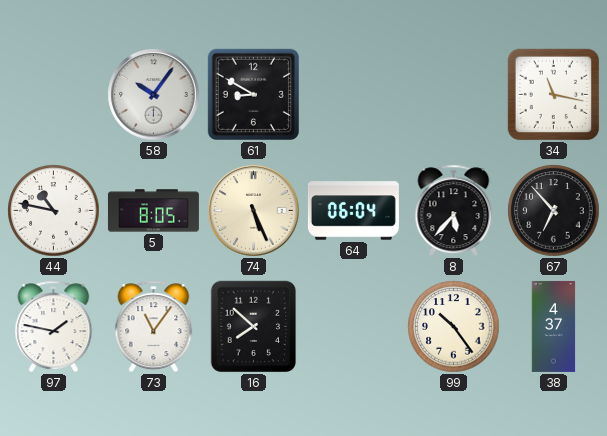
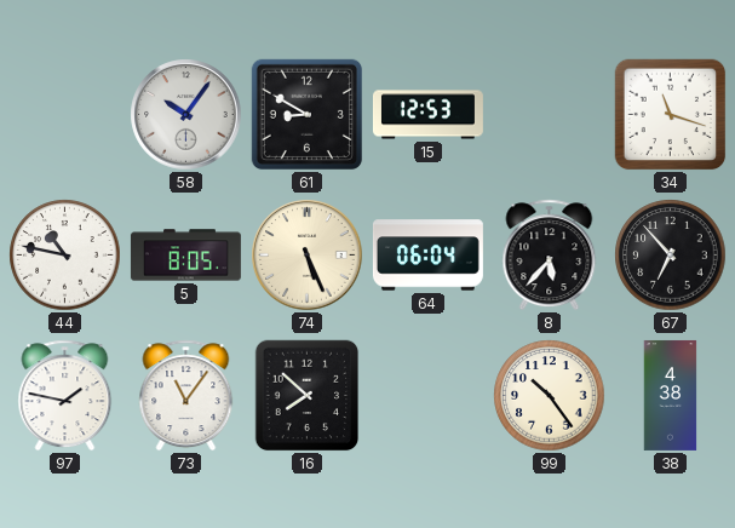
15: none -> 12:53
34: 11:17 -> 11:18
38: 4:37 -> 4:38
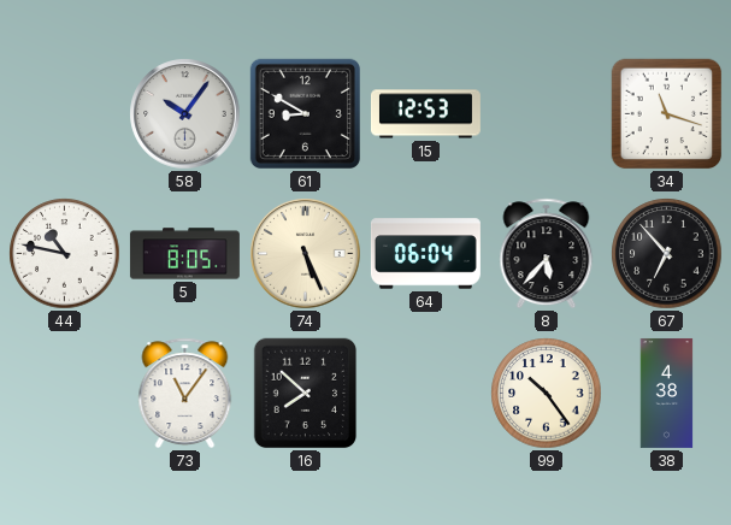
97: 1:47 -> none
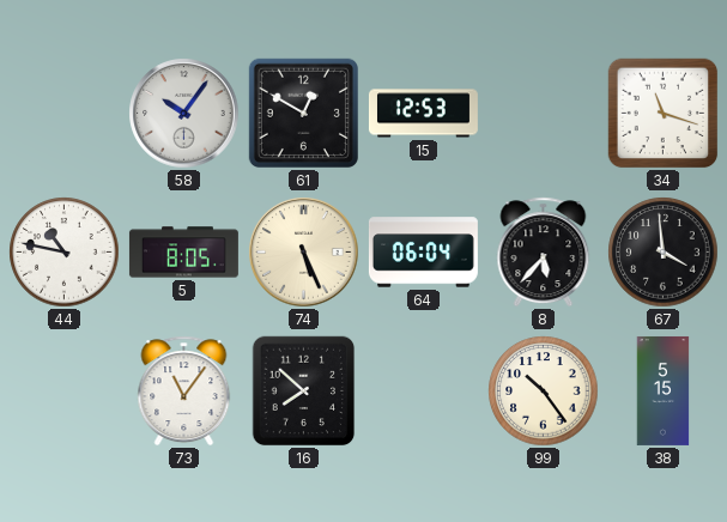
61: 8:50 -> 12:50
67: 6:53 -> 3:59
38: 4:38 -> 5:15
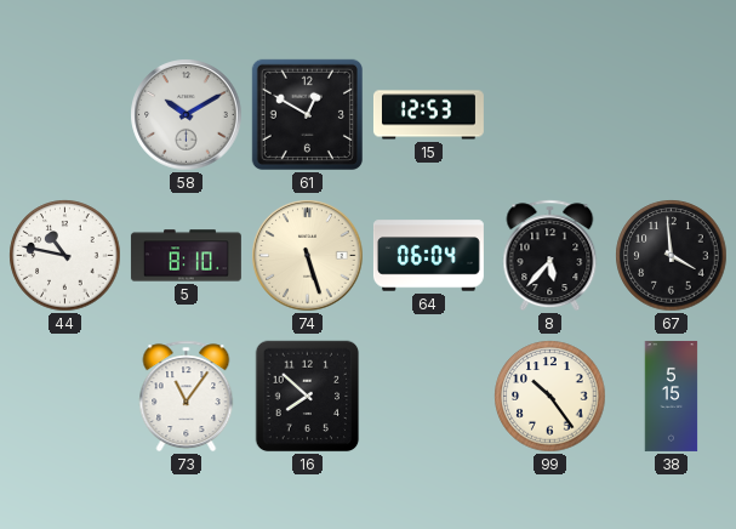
58: 10:06 -> 10:10
34: 11:18 -> none
5: 8:05 -> 8:10
74: 5:26 -> 5:27
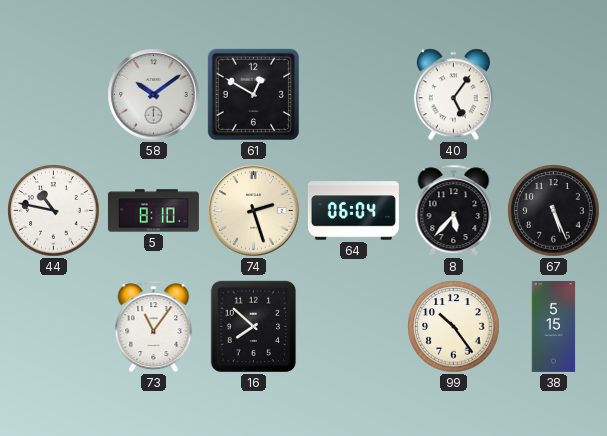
58: 10:10 -> 10:09
15: 12:53 -> none
40: none -> 5:06
74: 5:27 -> 2:27
67: 3:59 -> 5:26
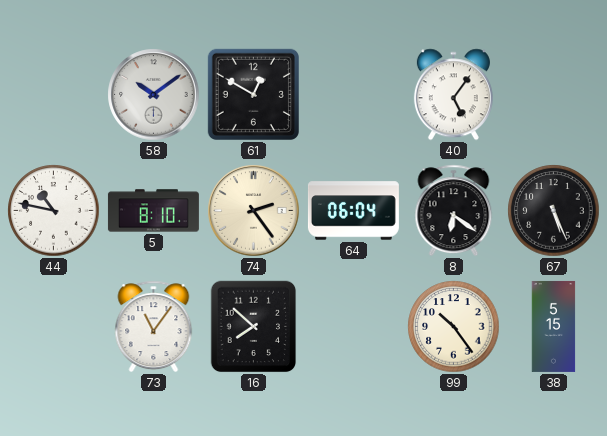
74: 2:27 -> 2:24
8: 5:37 -> 6:21
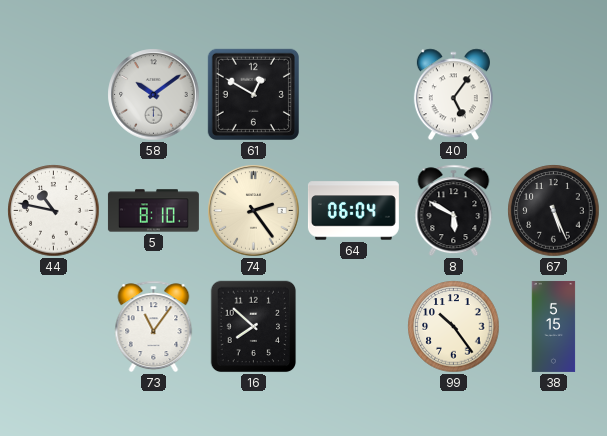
8: 6:21 -> 5:50
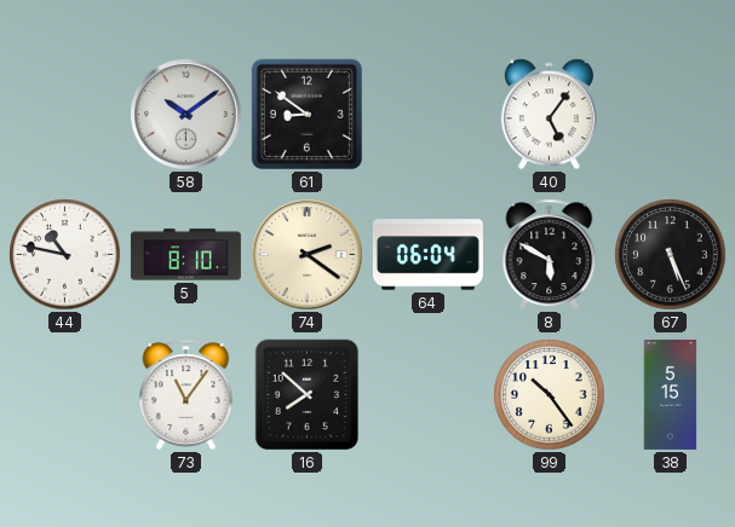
61: 12:50 -> 8:51
74: 2:24 -> 2:21
